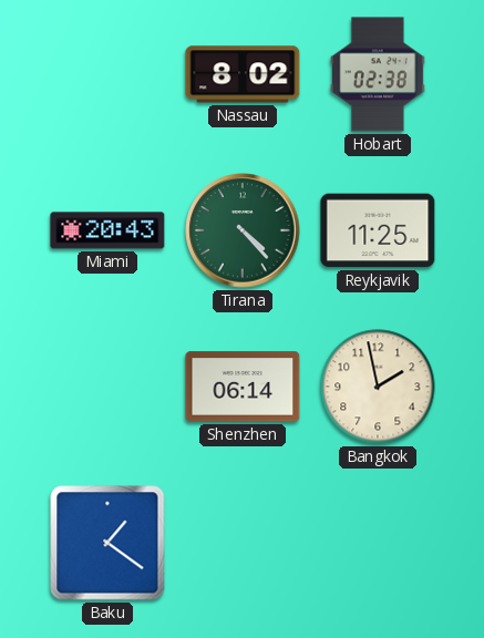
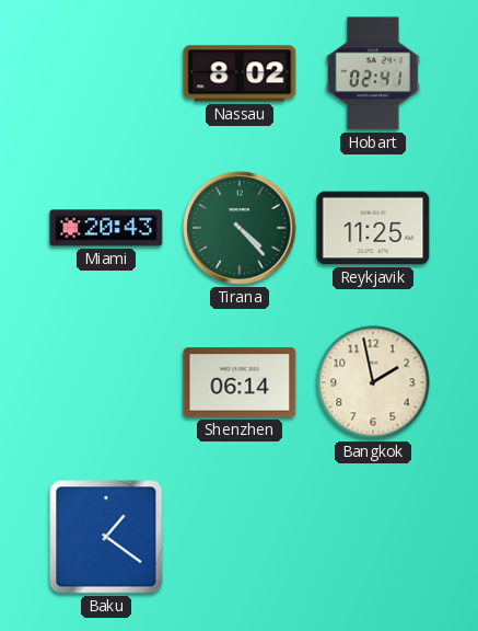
Hobart: 02:38 -> 02:41
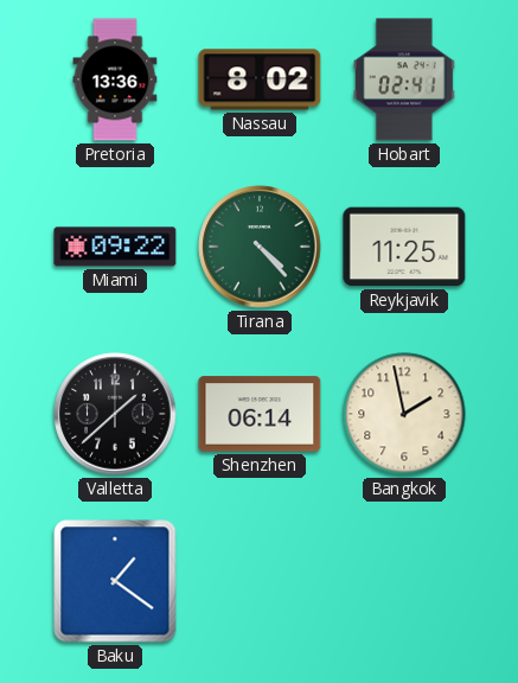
Pretoria: none -> 13:36
Miami: 20:43 -> 09:22
Valletta: none -> 1:38
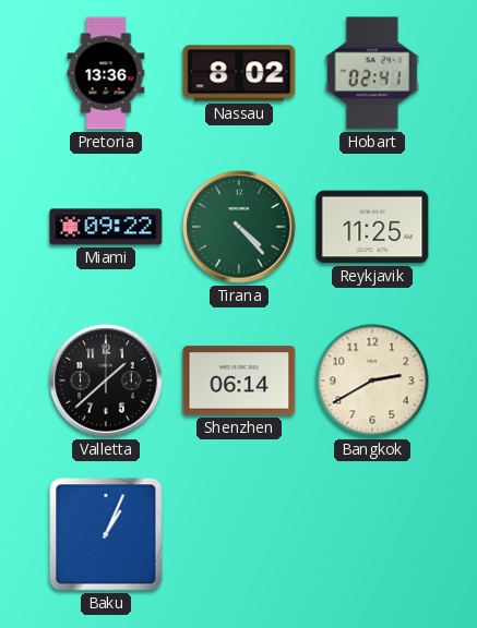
Bangkok: 1:58 -> 2:40
Baku: 1:21 -> 1:04
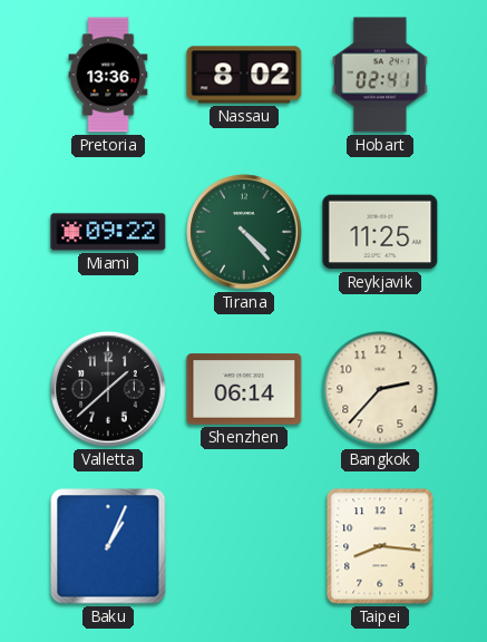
Bangkok: 2:40 -> 2:37
Taipei: none -> 8:16
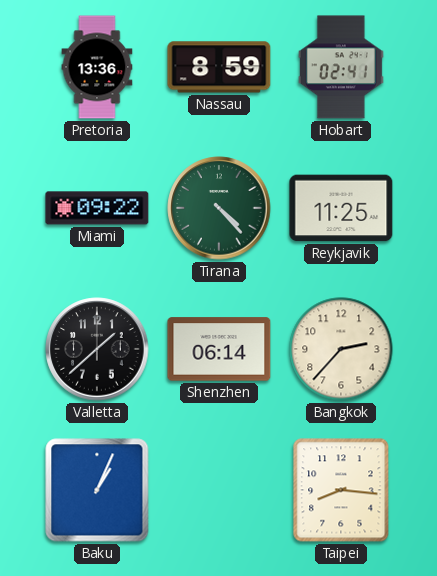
Nassau: 8:02 -> 8:59
